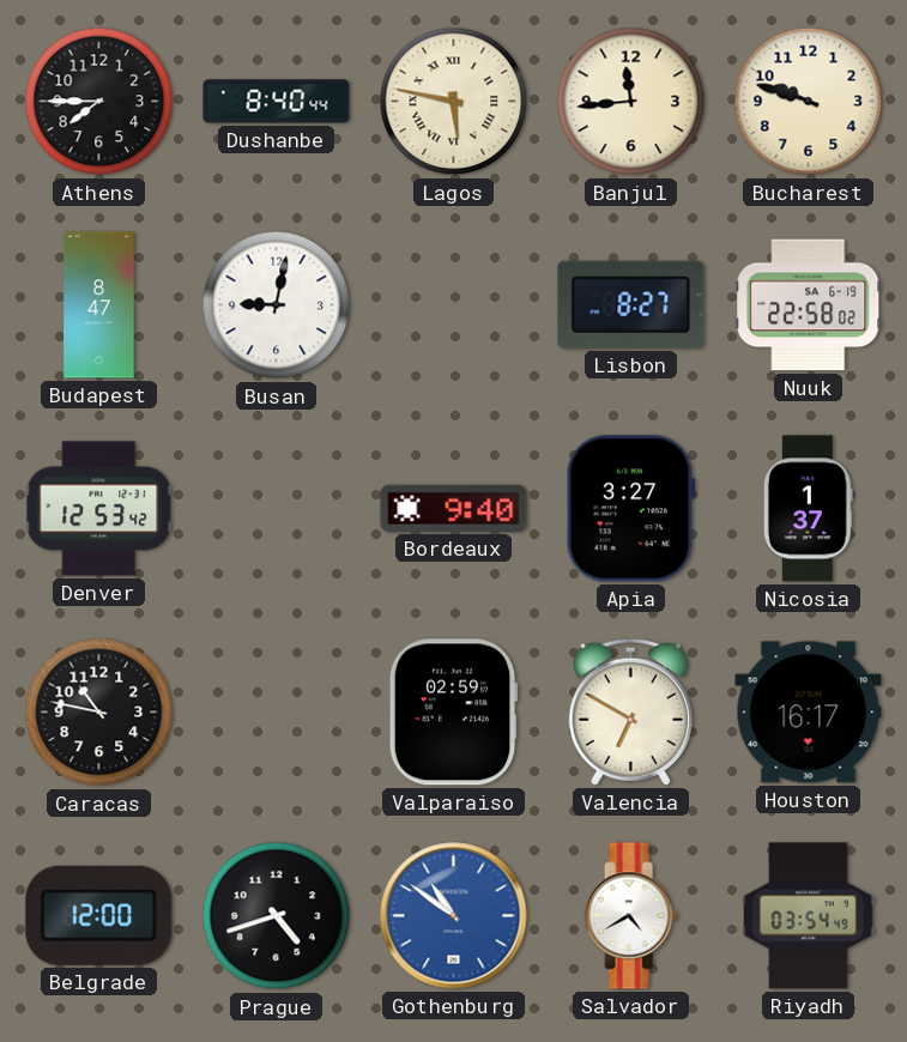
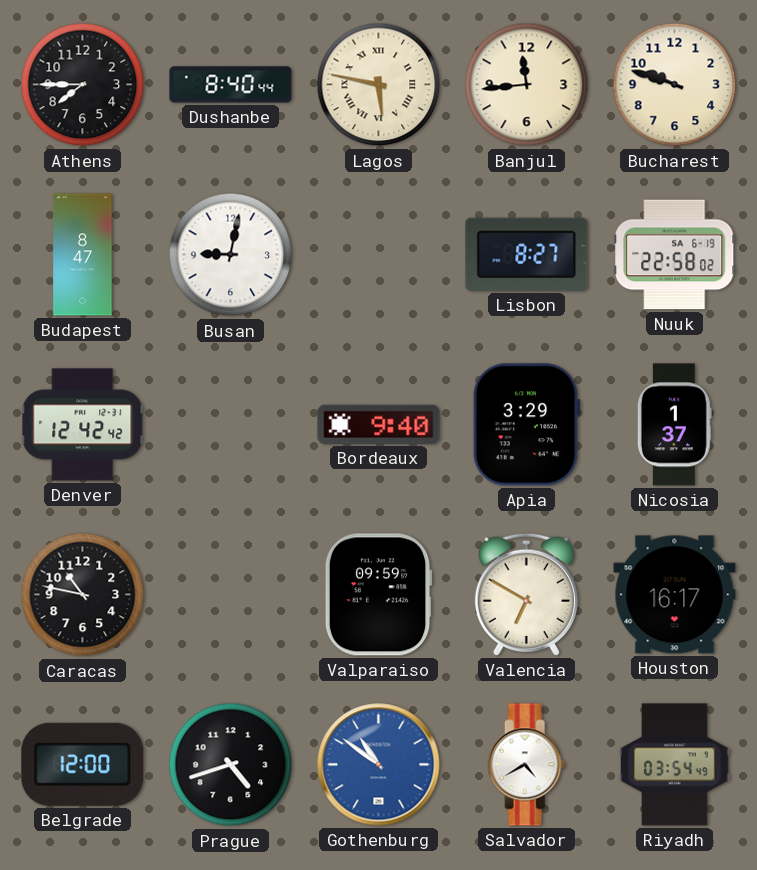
Denver: 12:53 -> 12:42
Apia: 3:27 -> 3:29
Valparaiso: 02:59 -> 09:59
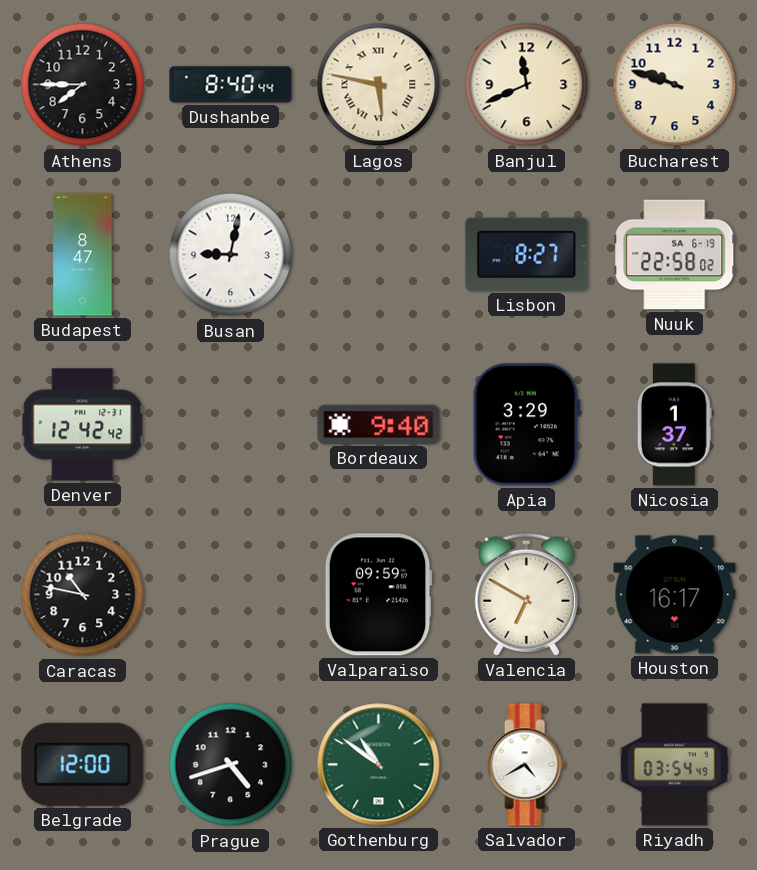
Banjul: 11:44 -> 11:41
Gothenburg dial: blue -> green
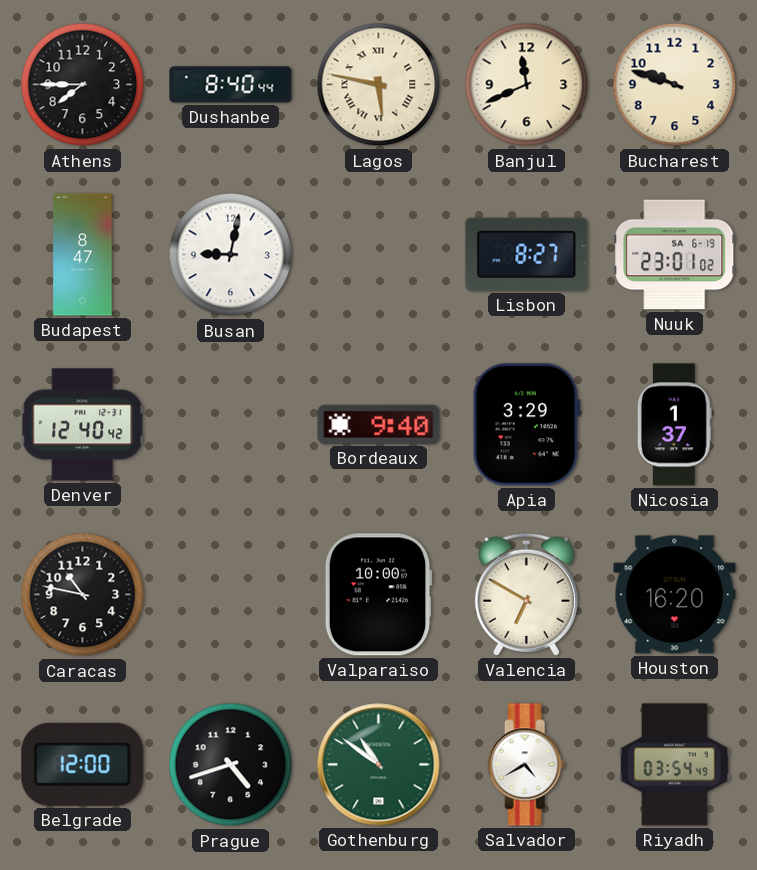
Nuuk: 22:58 -> 23:01
Denver: 12:42 -> 12:40
Valparaiso: 09:59 -> 10:00
Houston: 16:17 -> 16:20
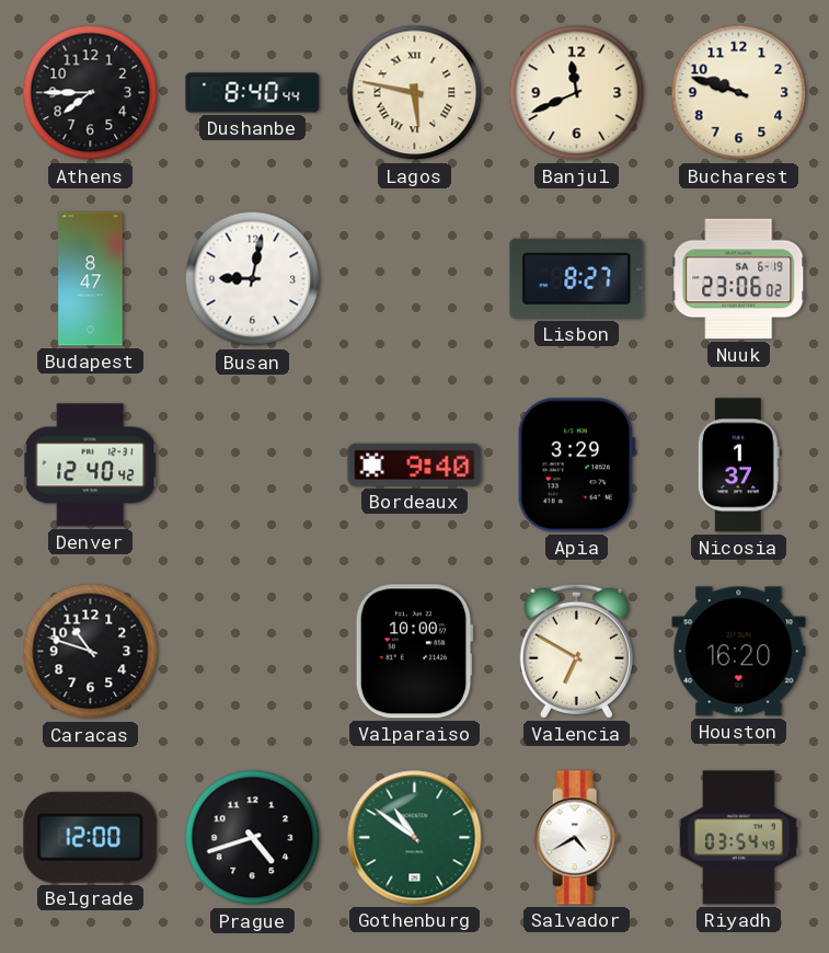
Nuuk: 23:01 -> 23:06
Caracas: 10:47 -> 10:48
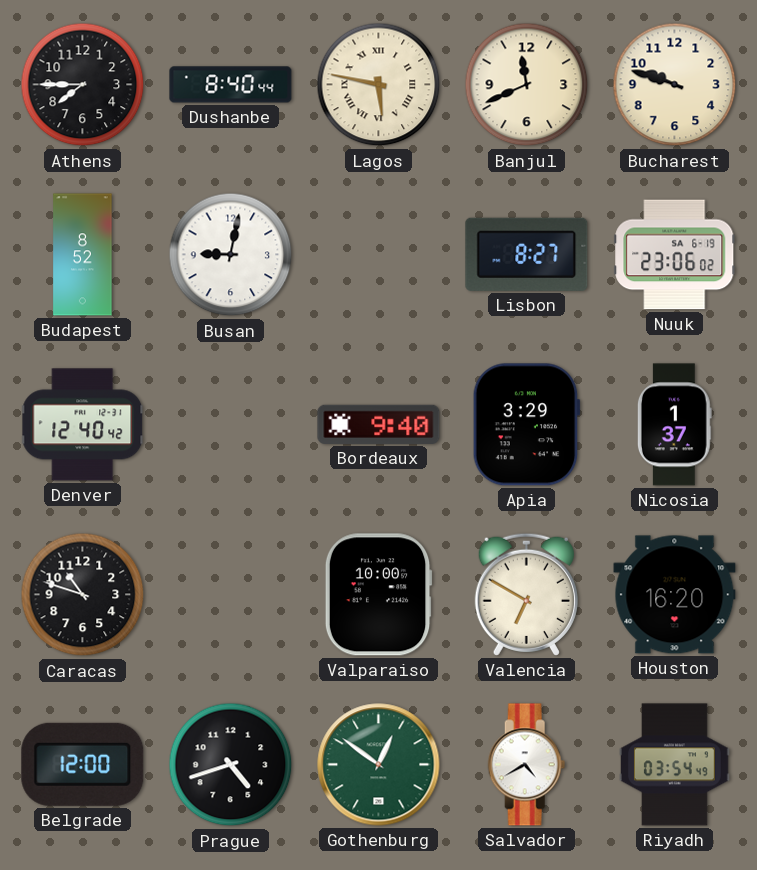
Budapest: 8:47 -> 8:52
Gothenburg: 10:51 -> 12:51
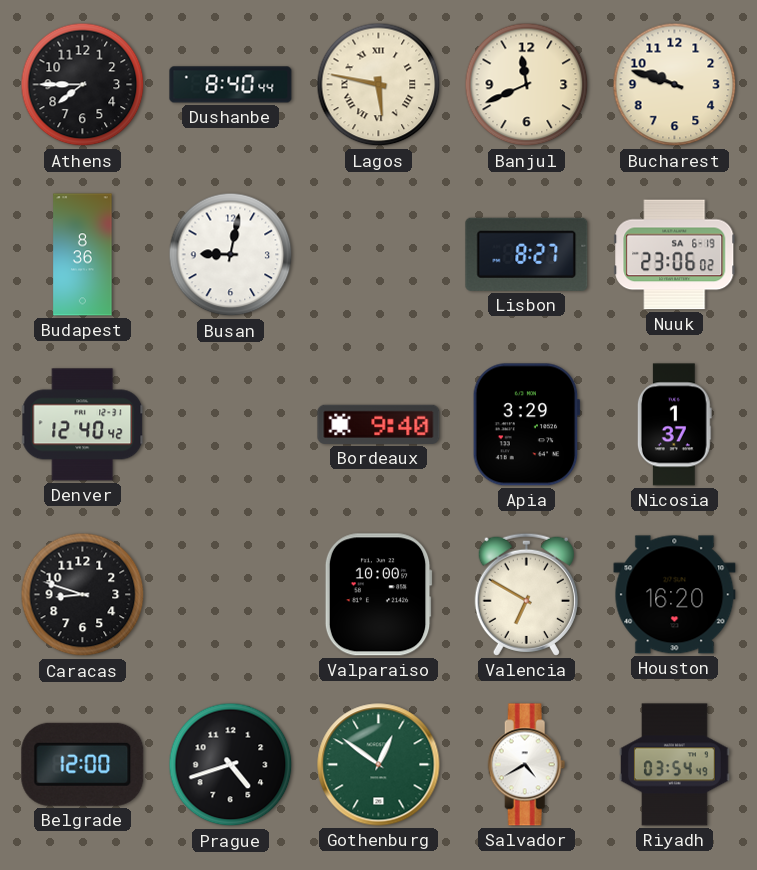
Budapest: 8:52 -> 8:36
Caracas: 10:48 -> 8:48
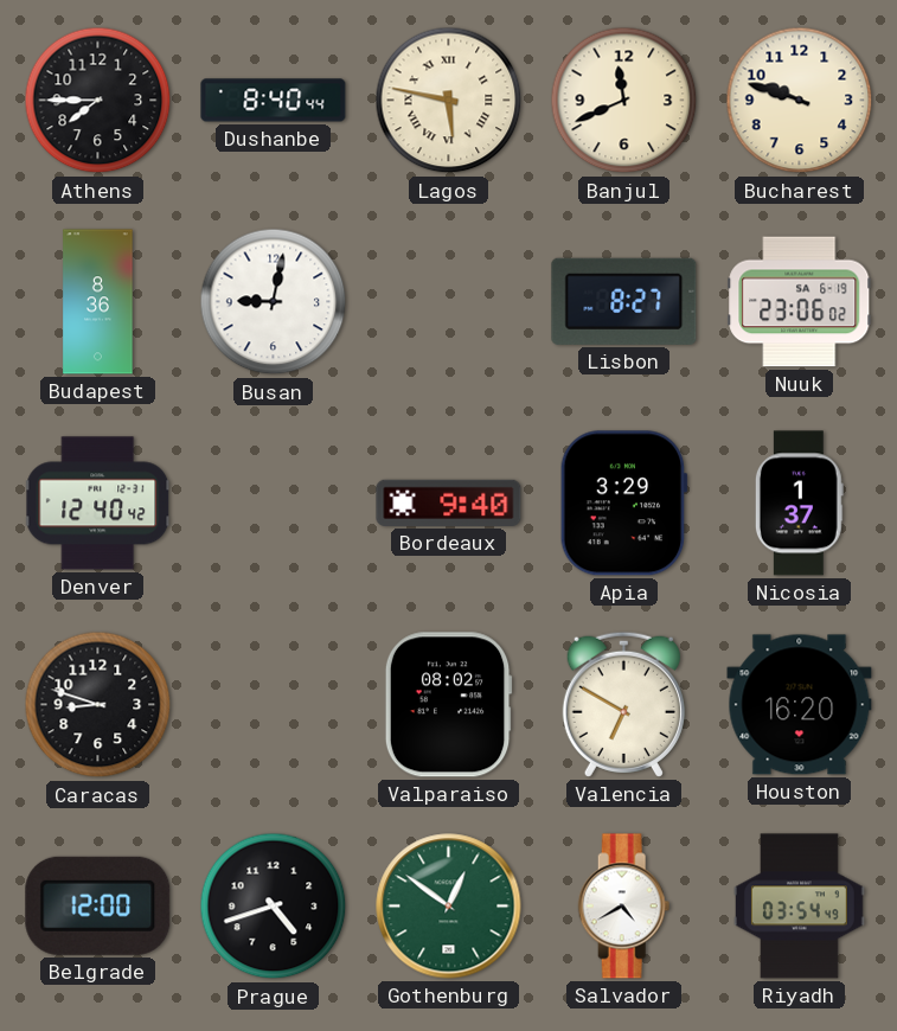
Valparaiso: 10:00 -> 08:02
